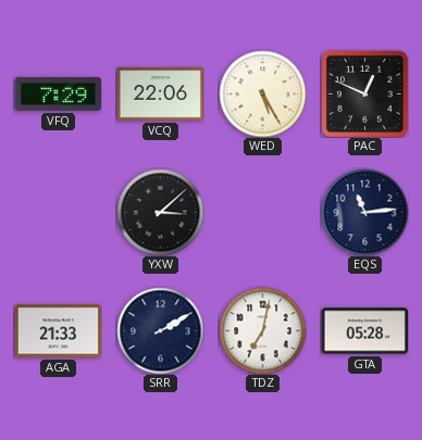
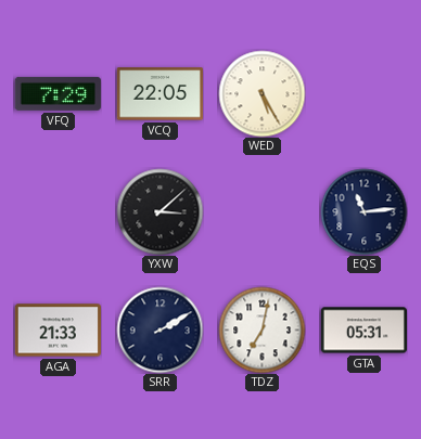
VCQ: 22:06 -> 22:05
PAC: 12:49 -> none
GTA: 05:28 -> 05:31
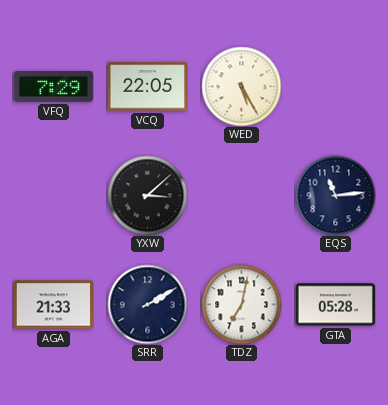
GTA: 05:31 -> 05:28
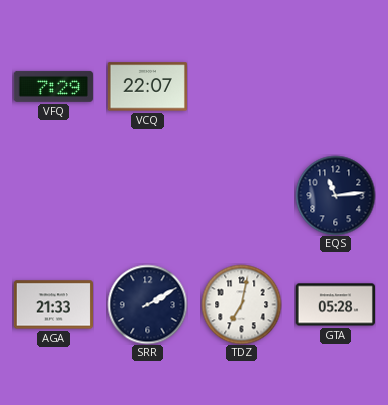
VCQ: 22:05 -> 22:07
WED: 5:25 -> none
YXW: 3:08 -> none
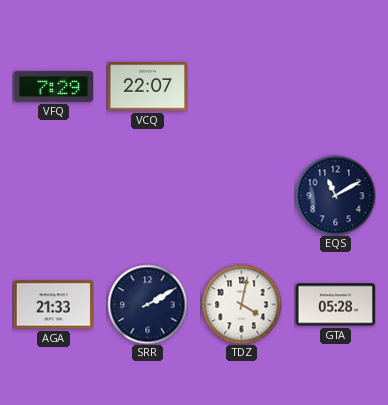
EQS: 11:14 -> 11:10
TDZ: 7:02 -> 4:02
